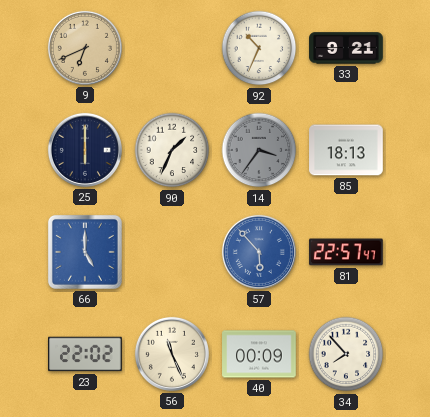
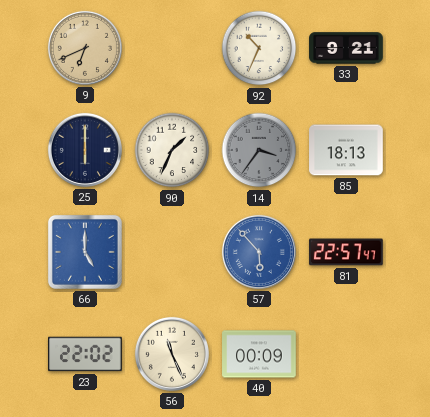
34: 7:53 -> none
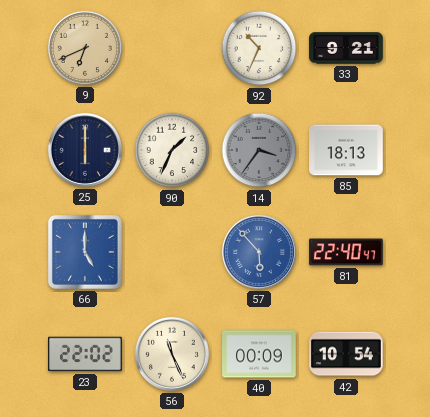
81: 22:57 -> 22:40
42: none -> 10:54
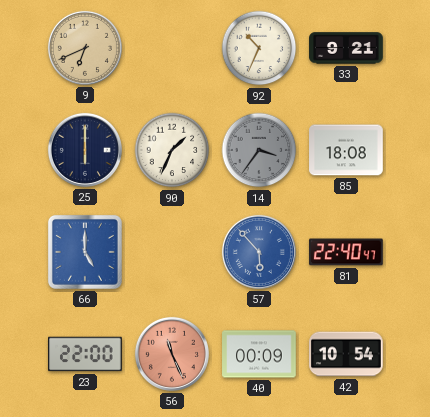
85: 18:13 -> 18:08
23: 22:02 -> 22:00
56 dial: cream -> salmon
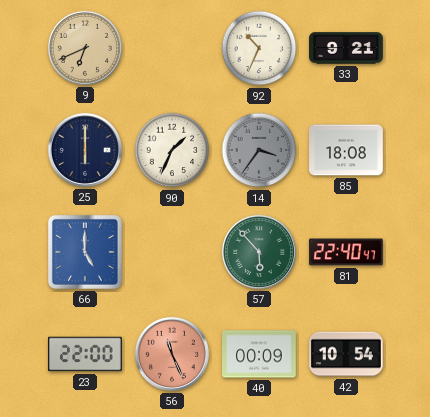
57 dial: blue -> green
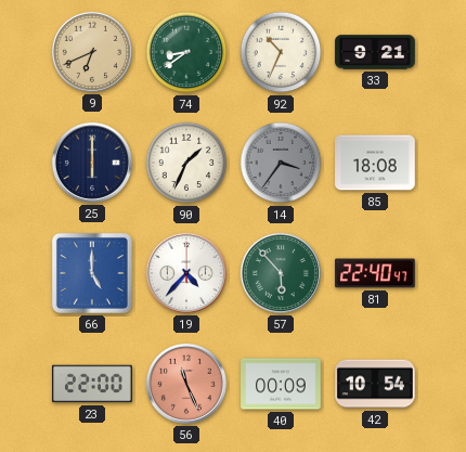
74: none -> 8:39
19: none -> 4:37
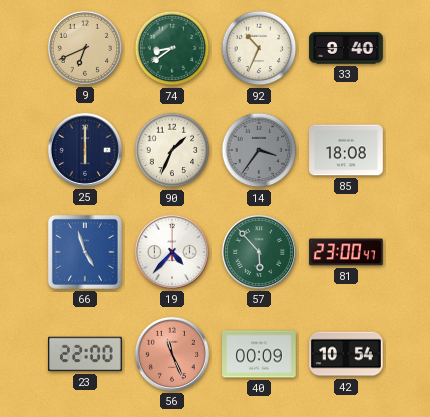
33: 9:21 -> 9:40
66: 5:00 -> 4:57
81: 22:40 -> 23:00
